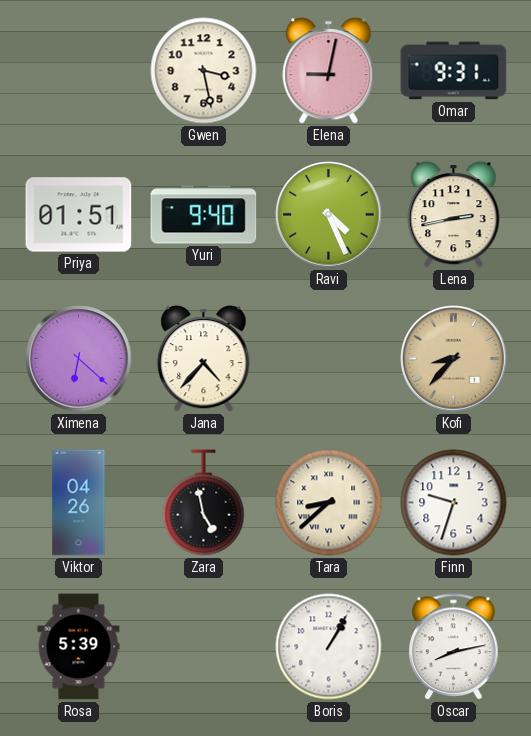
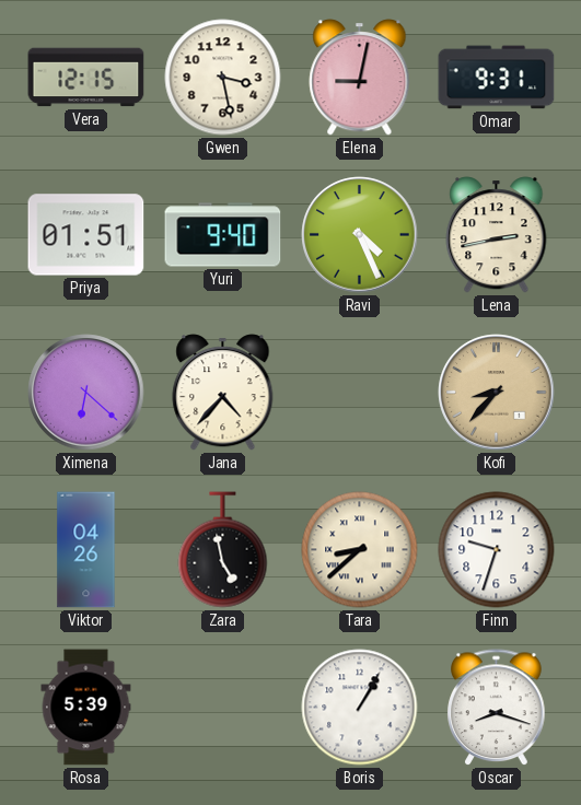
Vera: none -> 12:15
Oscar: 8:13 -> 8:18
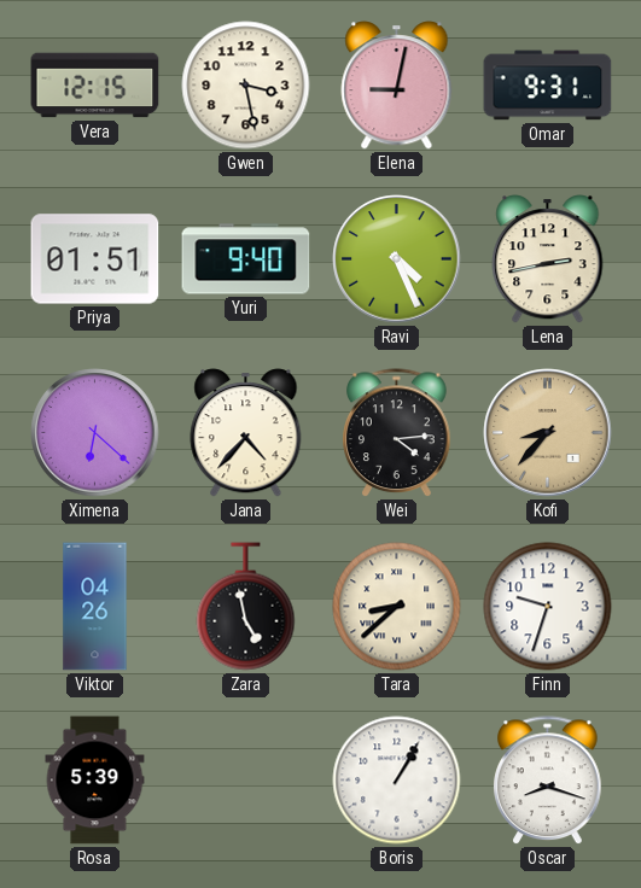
Wei: none -> 4:14
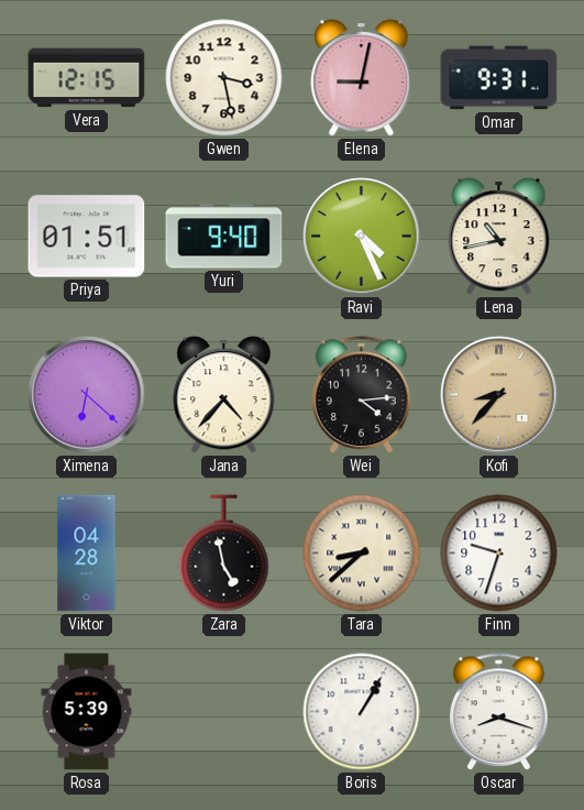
Lena: 2:43 -> 10:43
Viktor: 04:26 -> 04:28
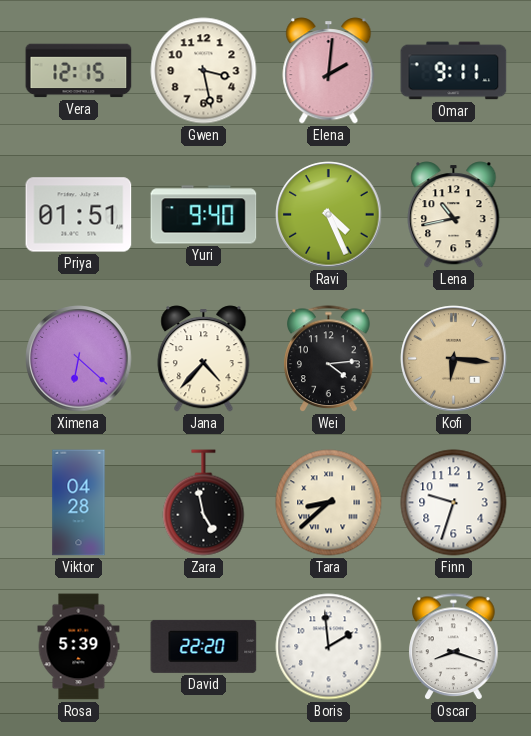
Elena: 9:02 -> 2:01
Omar: 9:31 -> 9:11
Kofi: 8:37 -> 6:16
David: none -> 22:20
Boris: 1:05 -> 1:59
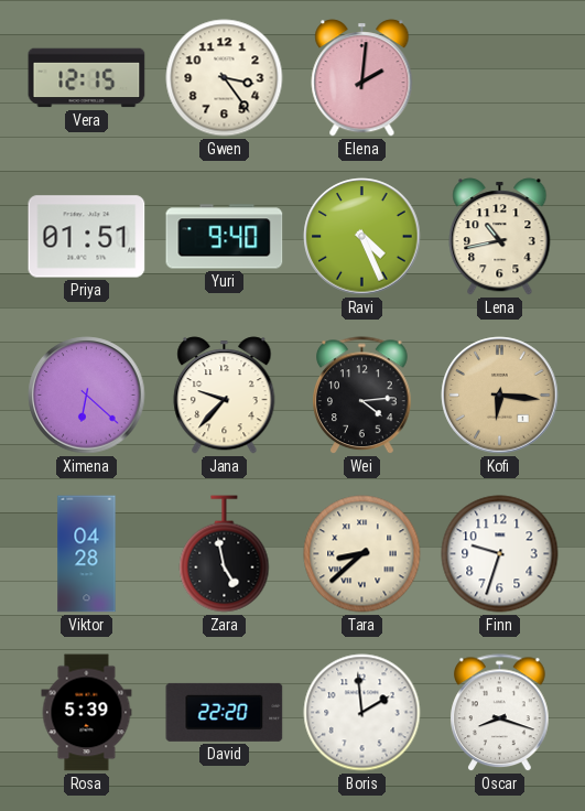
Gwen: 3:28 -> 3:24
Omar: 9:11 -> none
Jana: 4:37 -> 9:37
